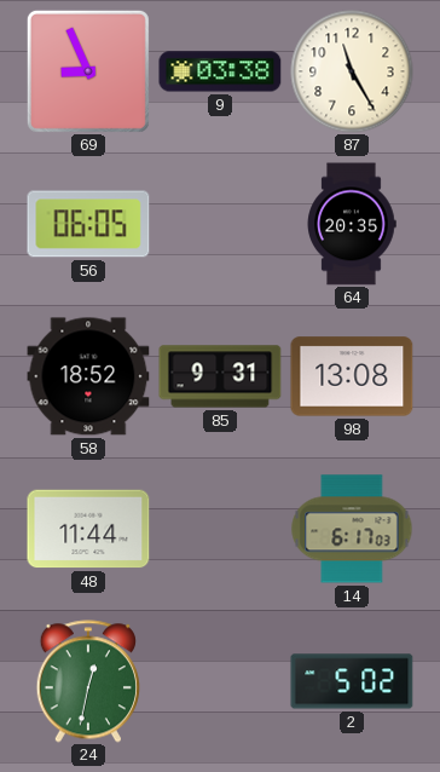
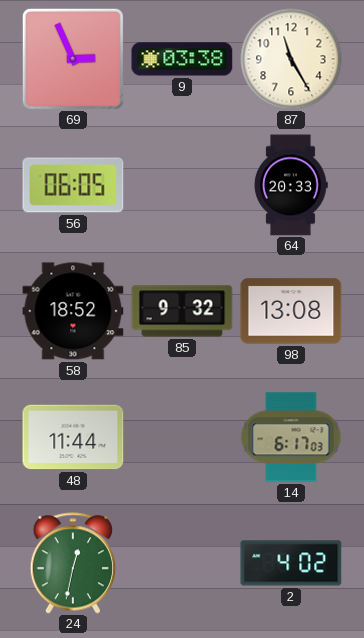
69: 8:56 -> 2:56
64: 20:35 -> 20:33
85: 9:31 -> 9:32
2: 5:02 -> 4:02
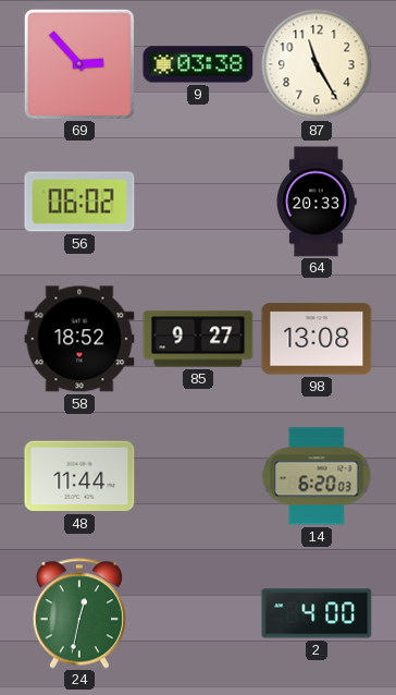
69: 2:56 -> 2:53
56: 06:05 -> 06:02
85: 9:32 -> 9:27
14: 6:17 -> 6:20
2: 4:02 -> 4:00
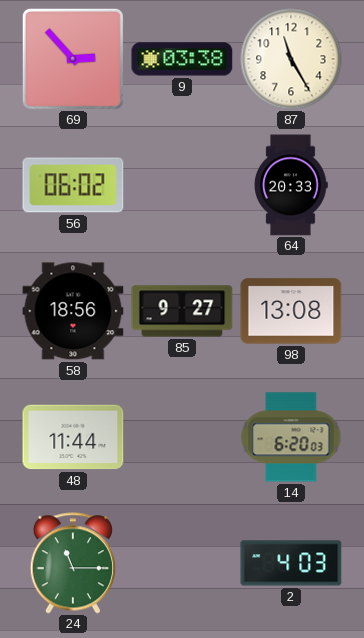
58: 18:52 -> 18:56
24: 12:32 -> 11:15
2: 4:00 -> 4:03
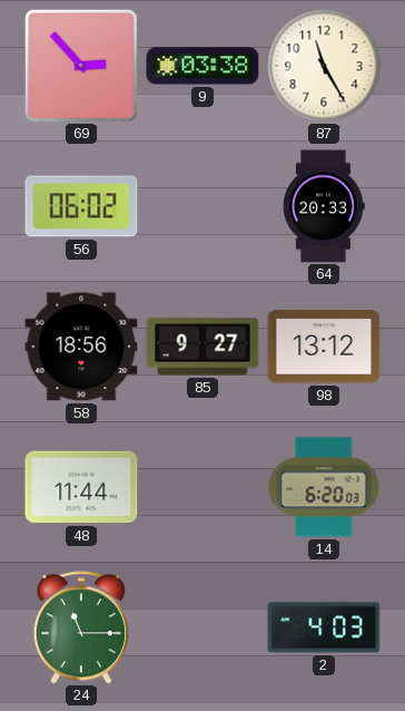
98: 13:08 -> 13:12
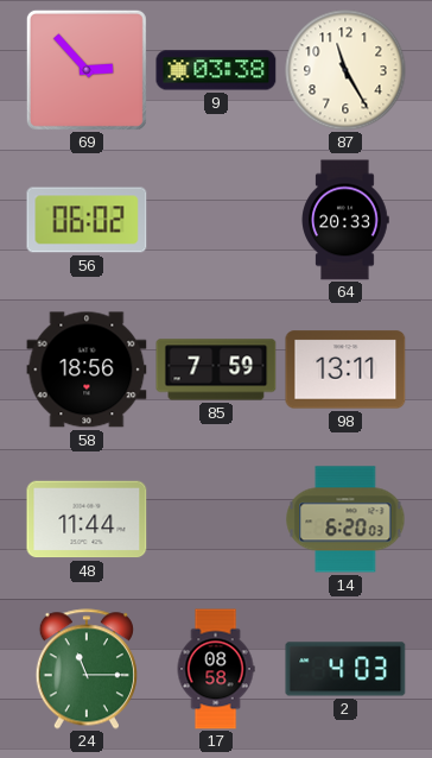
85: 9:27 -> 7:59
98: 13:12 -> 13:11
17: none -> 08:58
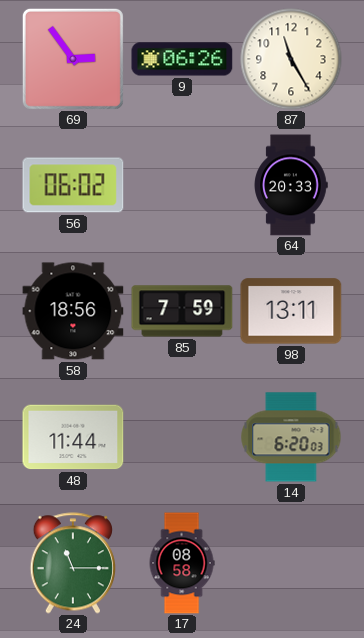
69: 2:53 -> 2:54
9: 03:38 -> 06:26
2: 4:03 -> none
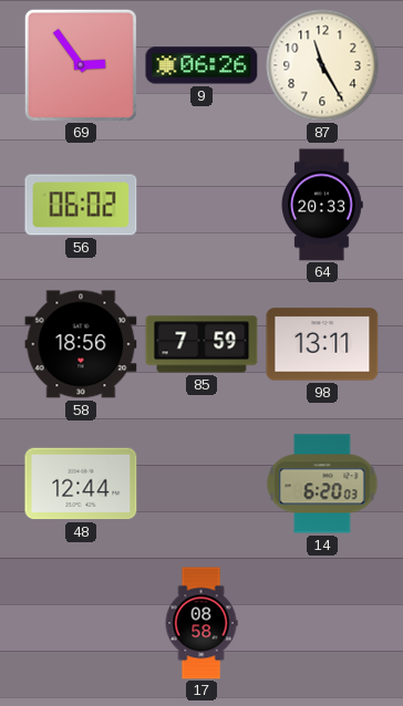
48: 11:44 -> 12:44
24: 11:15 -> none
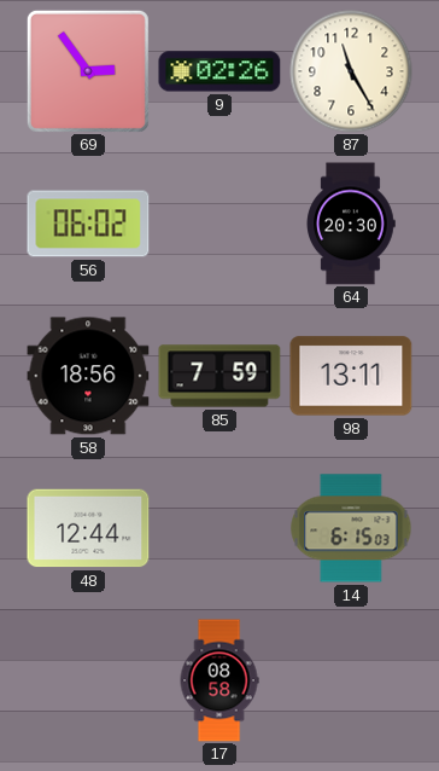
9: 06:26 -> 02:26
64: 20:33 -> 20:30
14: 6:20 -> 6:15
